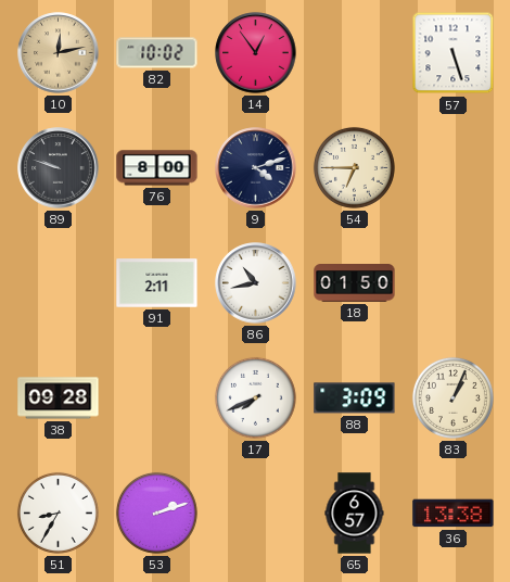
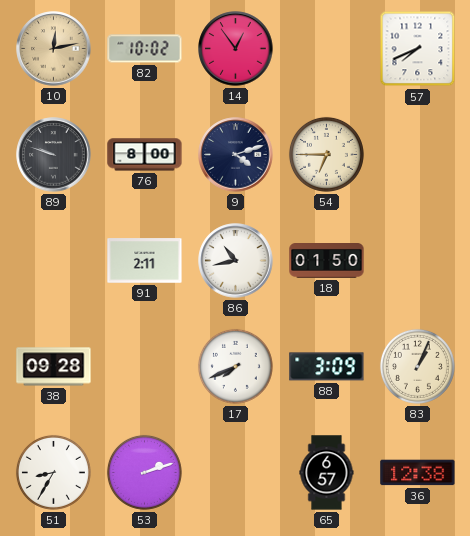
57: 5:27 -> 7:41
36: 13:38 -> 12:38
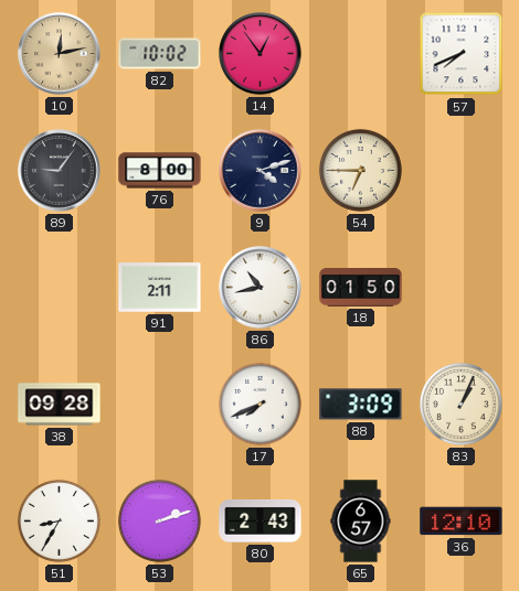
89: 9:48 -> 9:06
80: none -> 2:43
36: 12:38 -> 12:10
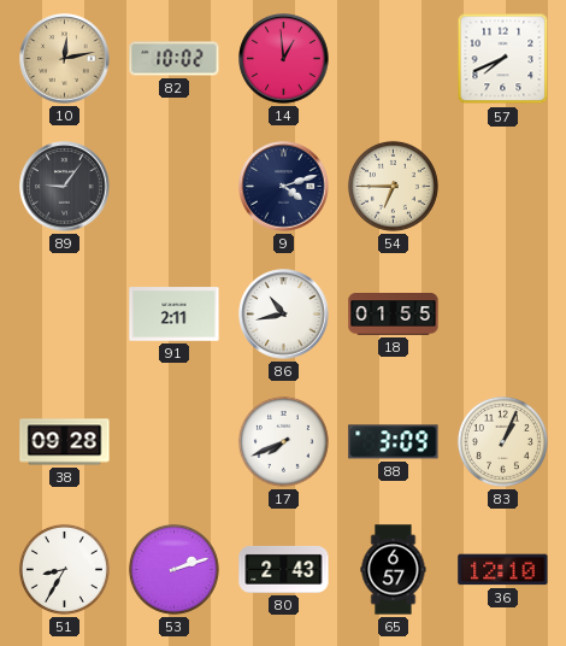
14: 12:54 -> 12:59
76: 8:00 -> none
18: 01:50 -> 01:55
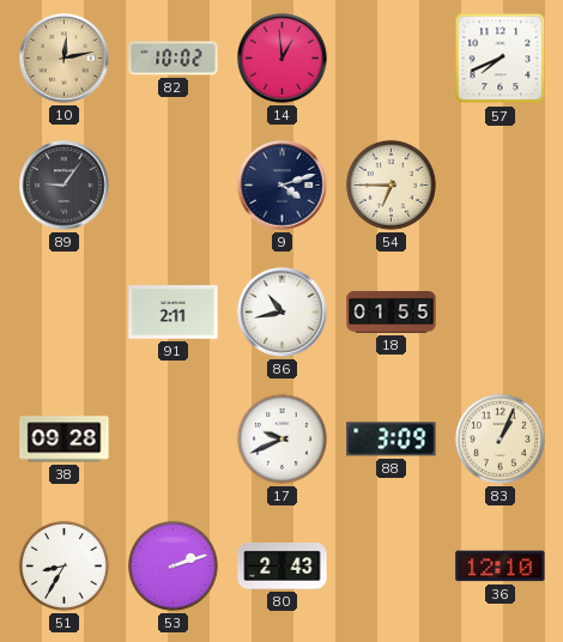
17: 7:41 -> 9:41
65: 6:57 -> none
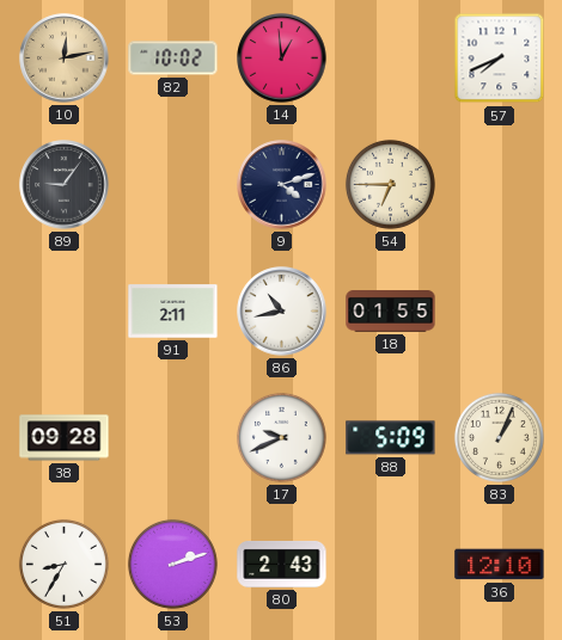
88: 3:09 -> 5:09
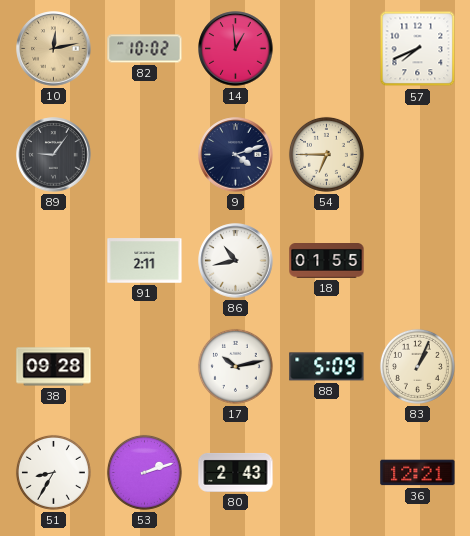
17: 9:41 -> 10:13
36: 12:10 -> 12:21
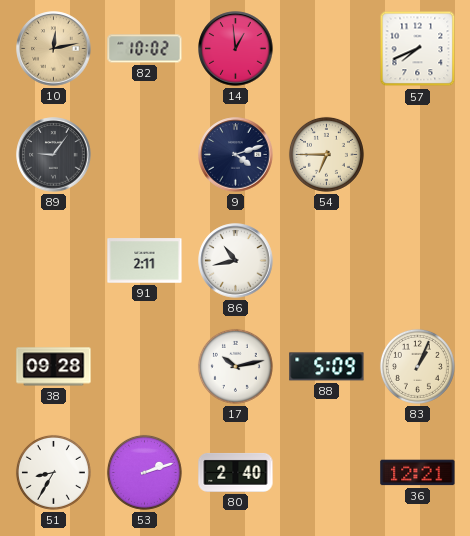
18: 01:55 -> none
80: 2:43 -> 2:40
